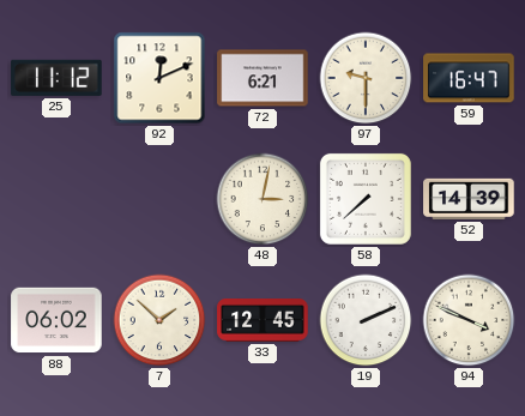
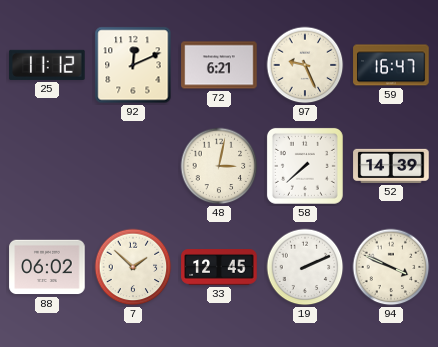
97: 9:30 -> 9:26
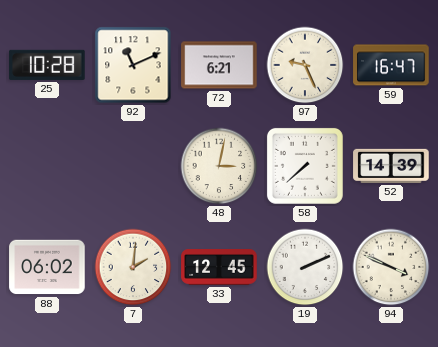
25: 11:12 -> 10:28
92: 12:11 -> 11:11
7: 1:52 -> 2:01
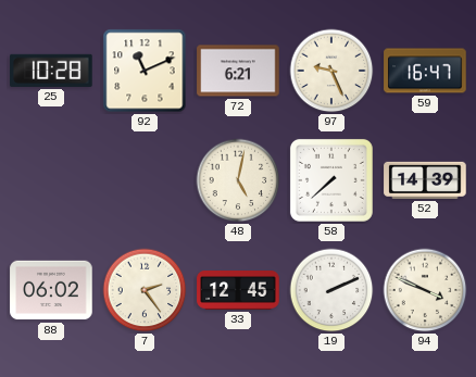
48: 3:02 -> 5:02
7: 2:01 -> 2:24
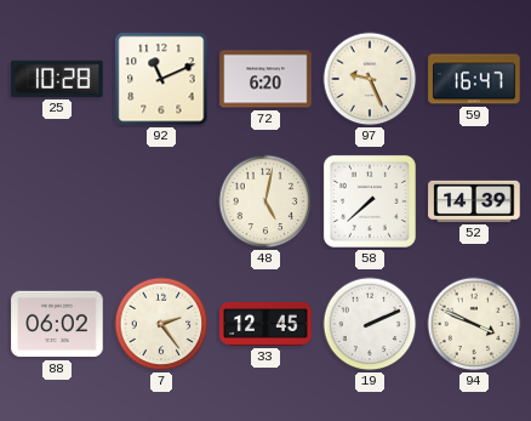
72: 6:21 -> 6:20
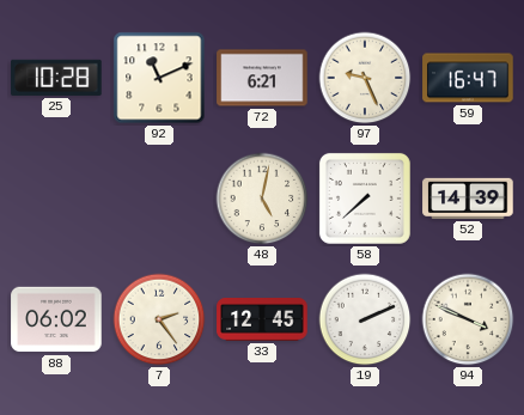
72: 6:20 -> 6:21
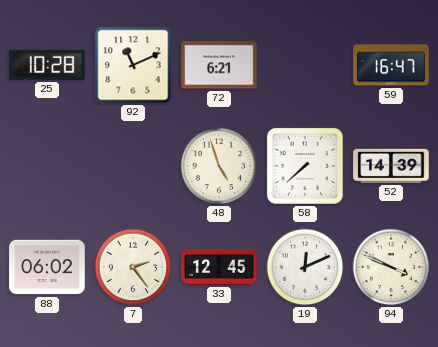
97: 9:26 -> none
48: 5:02 -> 4:57
19: 2:11 -> 12:11
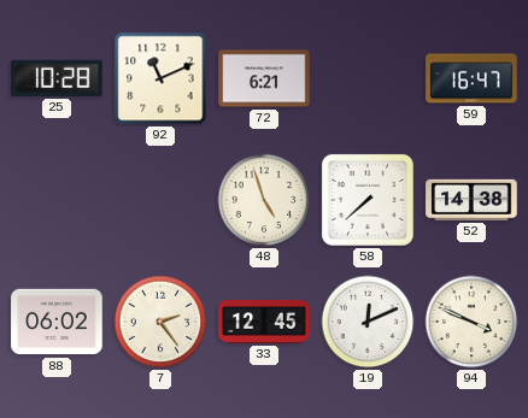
52: 14:39 -> 14:38
